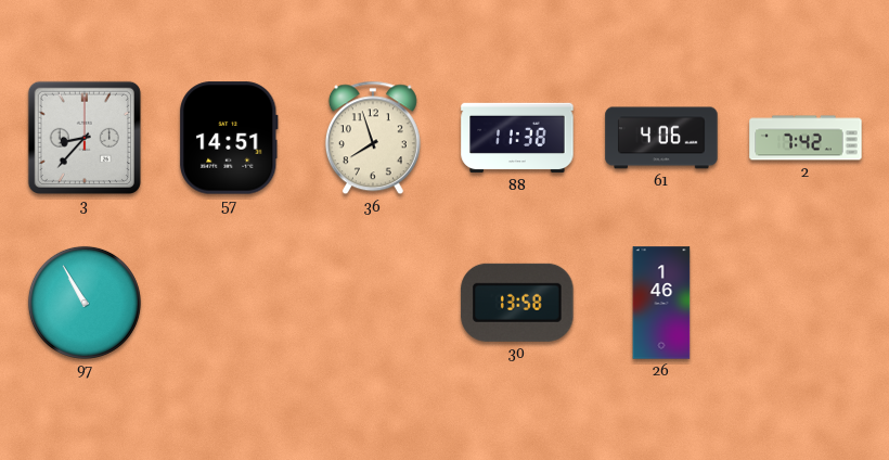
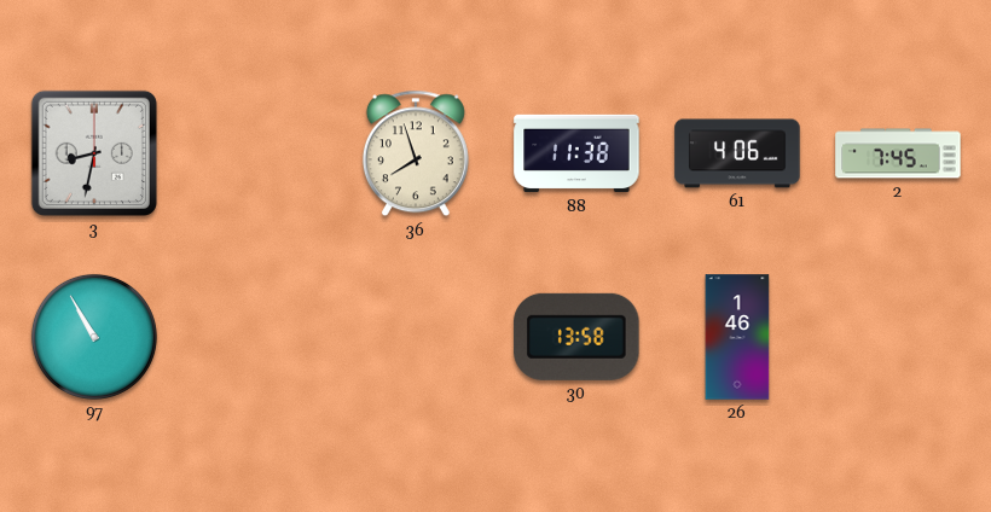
3: 8:37 -> 8:32
57: 14:51 -> none
2: 7:42 -> 7:45
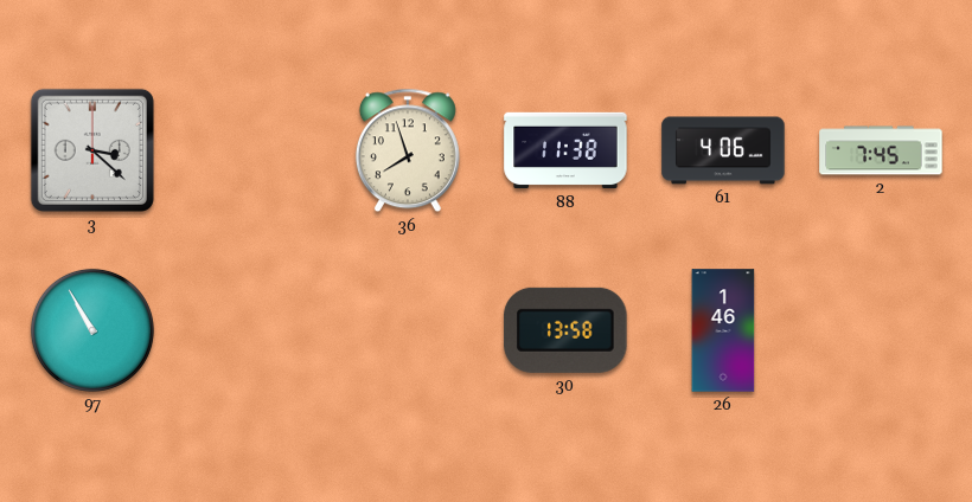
3: 8:32 -> 3:22
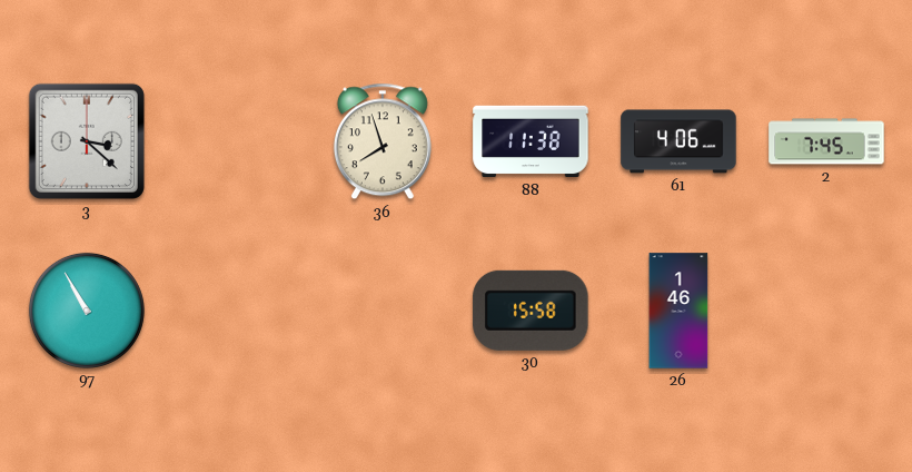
30: 13:58 -> 15:58
